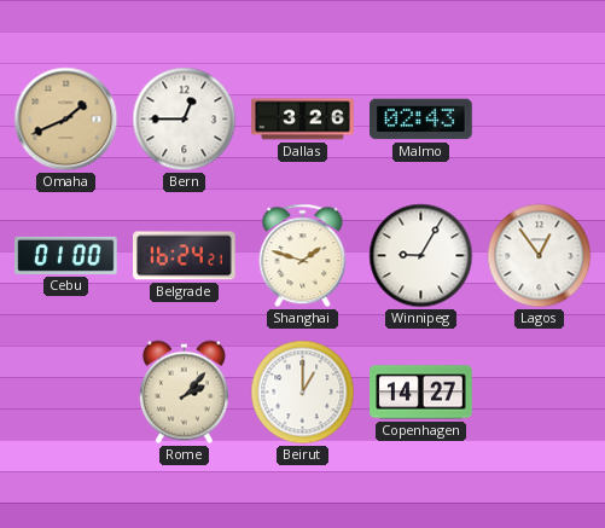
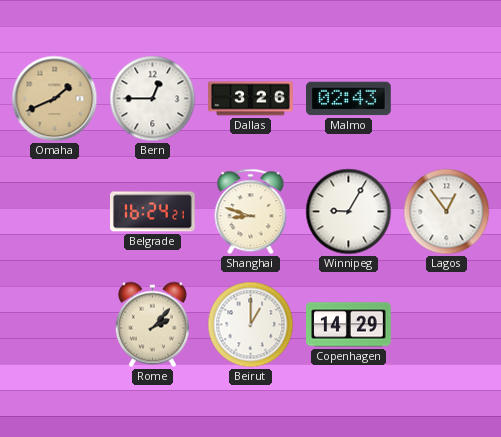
Cebu: 01:00 -> none
Shanghai: 1:48 -> 8:48
Copenhagen: 14:27 -> 14:29
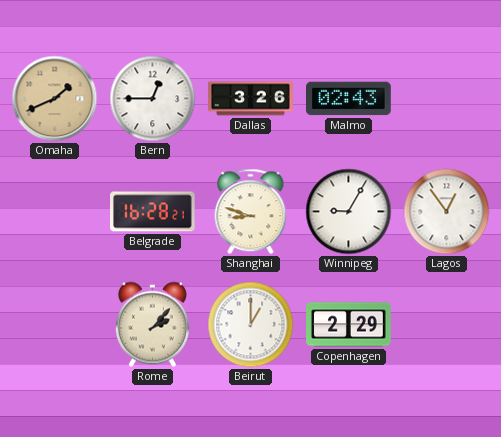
Belgrade: 16:24 -> 16:28
Copenhagen: 14:29 -> 2:29
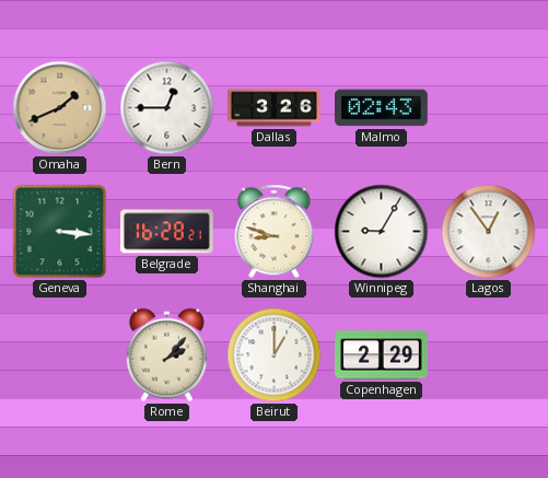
Geneva: none -> 3:16
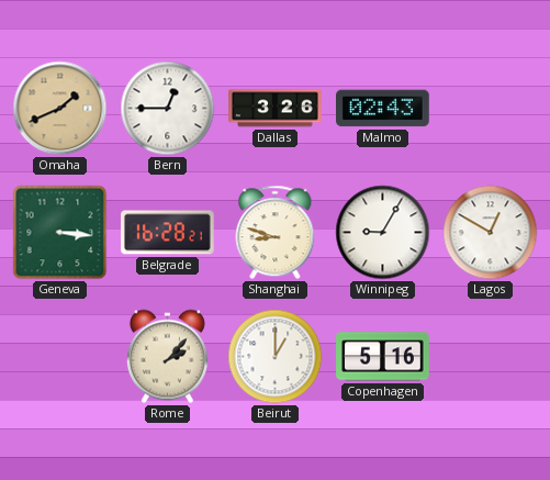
Lagos: 12:54 -> 12:50
Copenhagen: 2:29 -> 5:16
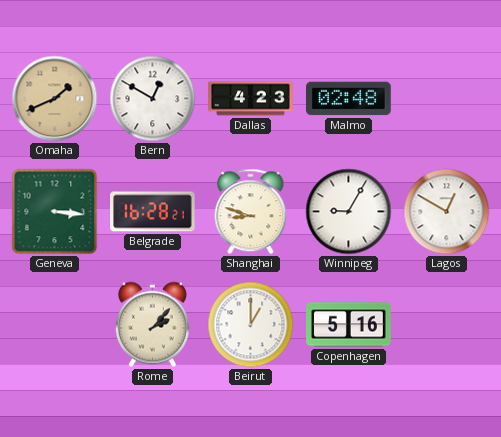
Bern: 12:45 -> 12:50
Dallas: 3:26 -> 4:23
Malmo: 02:43 -> 02:48
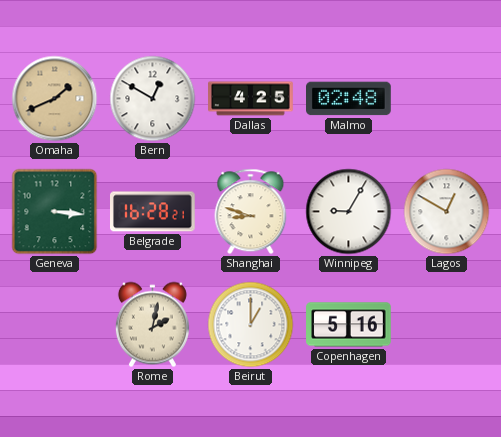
Dallas: 4:23 -> 4:25
Rome: 2:07 -> 2:02
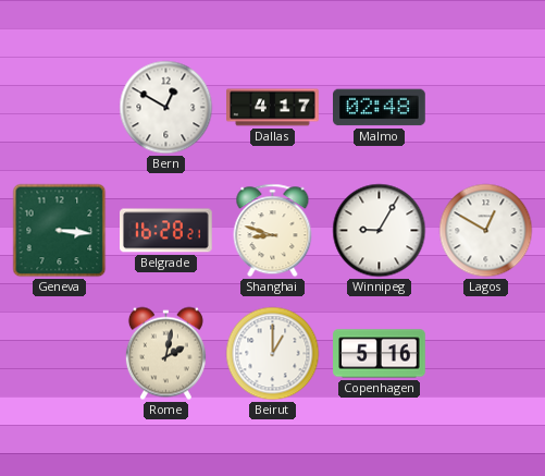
Omaha: 1:41 -> none
Dallas: 4:25 -> 4:17
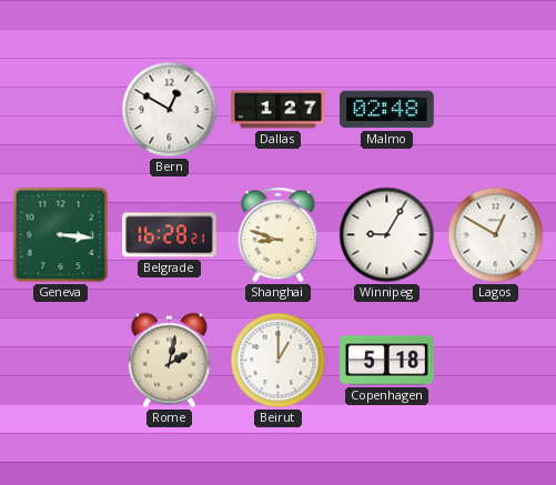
Dallas: 4:17 -> 1:27
Copenhagen: 5:16 -> 5:18
